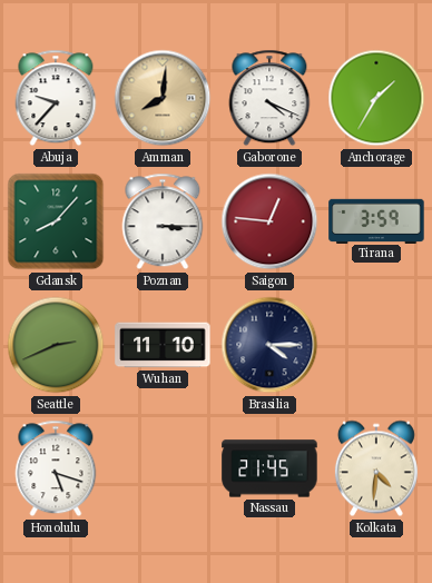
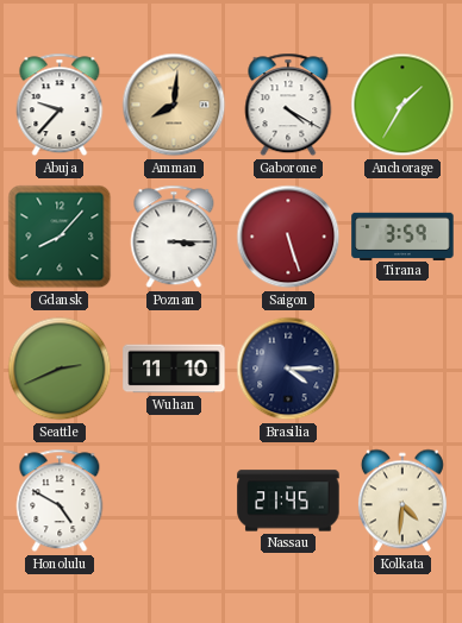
Gaborone: 4:19 -> 4:20
Saigon: 12:46 -> 5:27
Honolulu: 5:18 -> 4:50
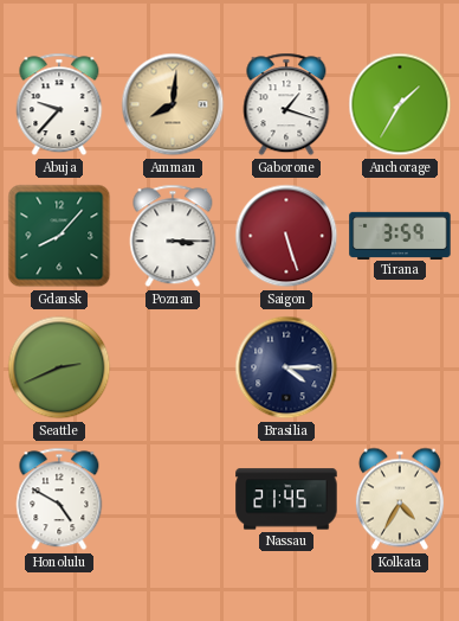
Gaborone: 4:20 -> 1:18
Wuhan: 11:10 -> none
Kolkata: 4:31 -> 4:35
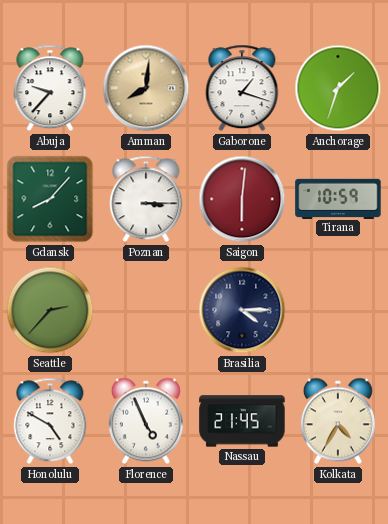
Anchorage: 1:35 -> 1:33
Saigon: 5:27 -> 6:01
Tirana: 3:59 -> 10:59
Seattle: 2:41 -> 2:37
Florence: none -> 4:56
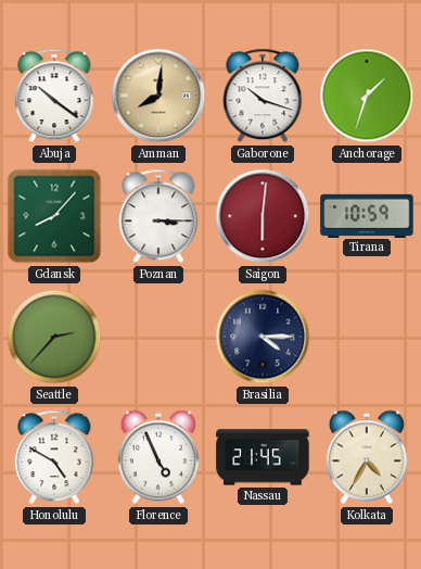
Abuja: 9:37 -> 10:21
Gaborone: 1:18 -> 10:18
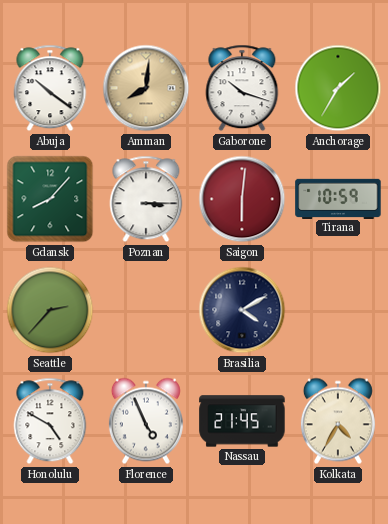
Anchorage: 1:33 -> 1:35
Brasilia: 4:15 -> 4:10
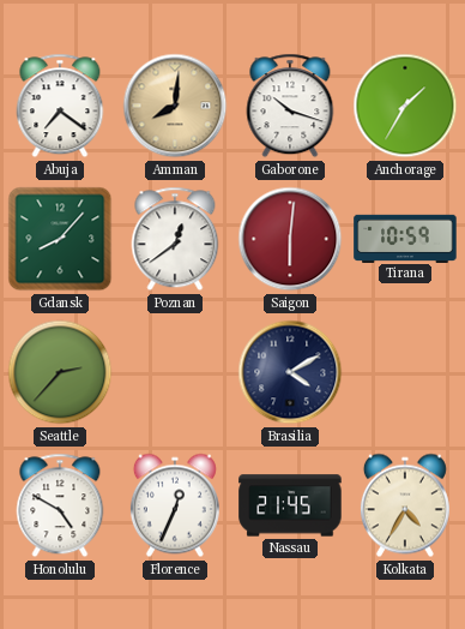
Abuja: 10:21 -> 7:21
Poznan: 3:15 -> 12:39
Florence: 4:56 -> 12:34
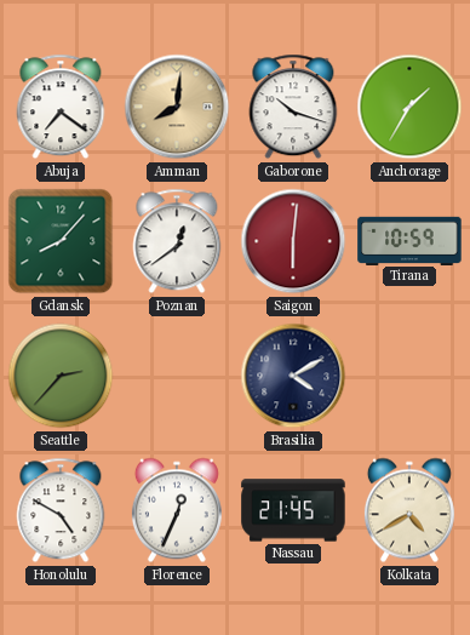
Kolkata: 4:35 -> 4:40
